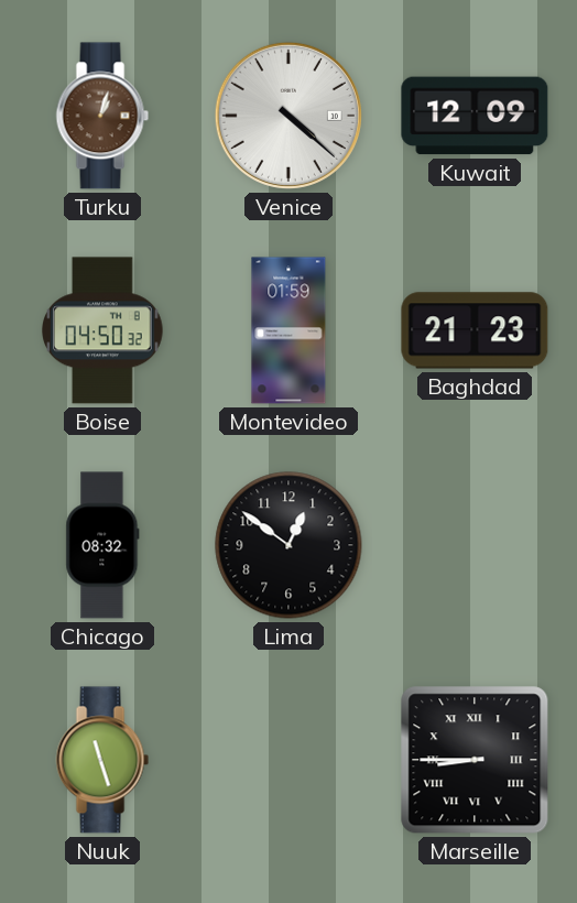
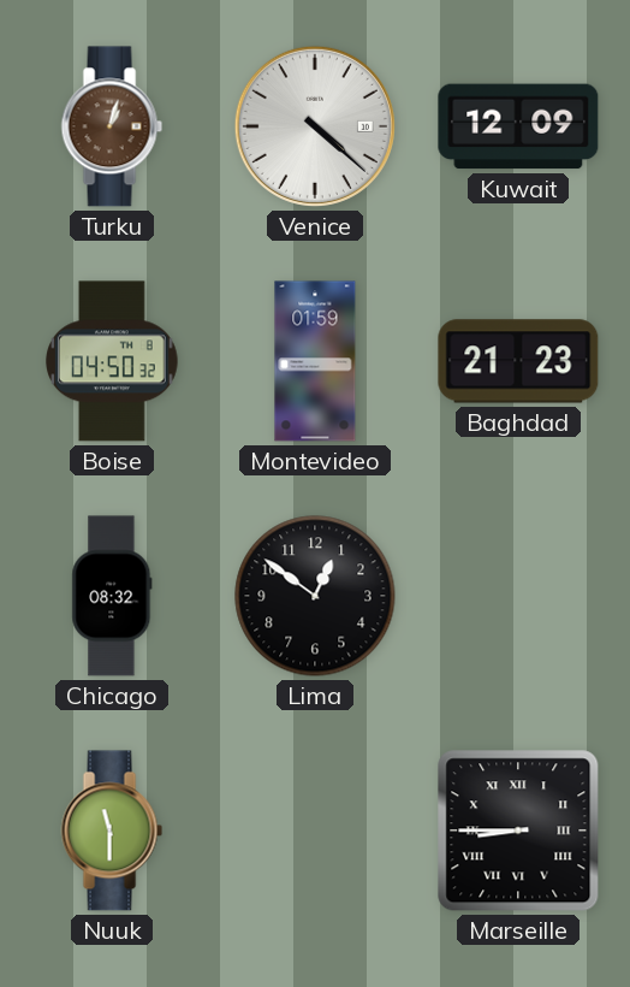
Nuuk: 11:27 -> 11:30
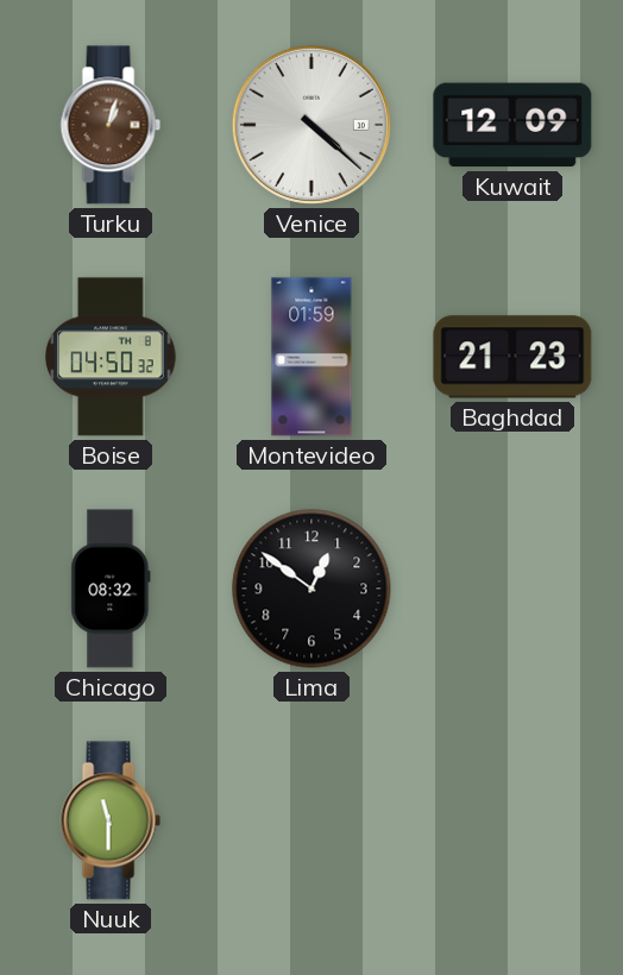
Marseille: 8:45 -> none
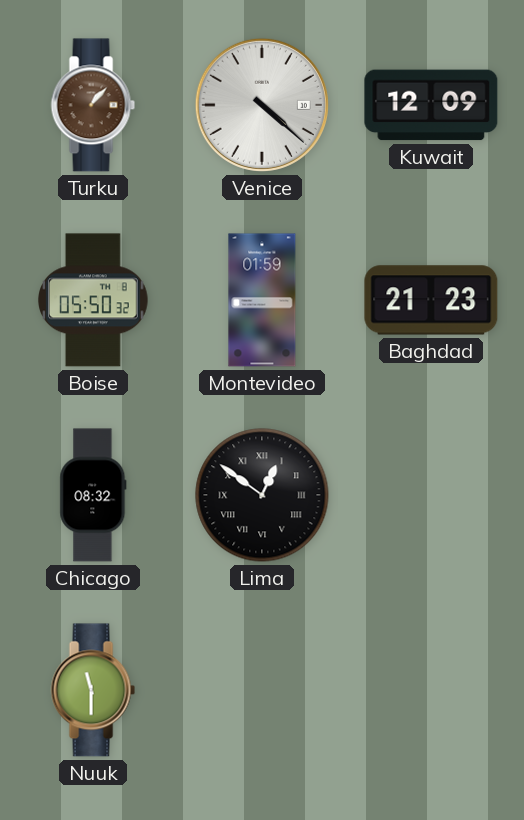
Turku: 1:03 -> 1:07
Boise: 04:50 -> 05:50
Lima numerals: Arabic -> Roman
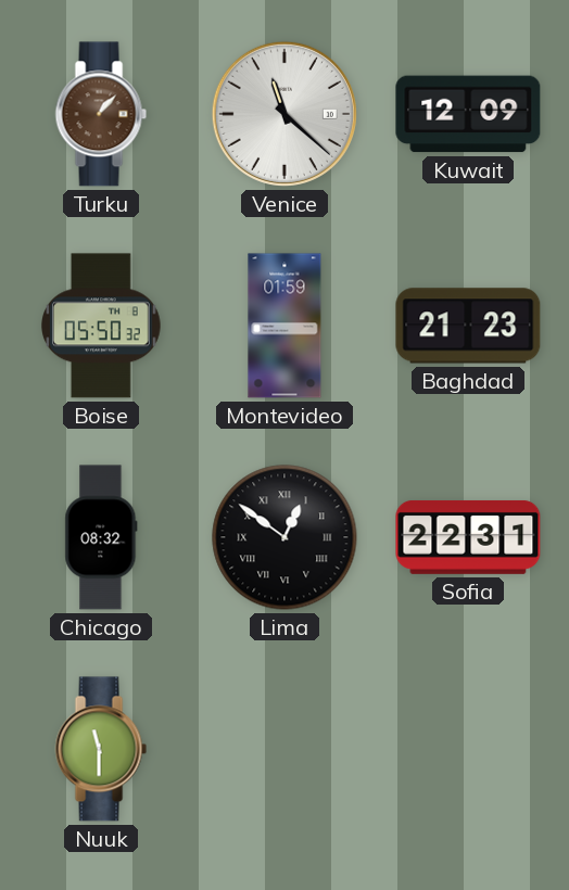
Venice: 4:22 -> 11:22
Sofia: none -> 22:31
